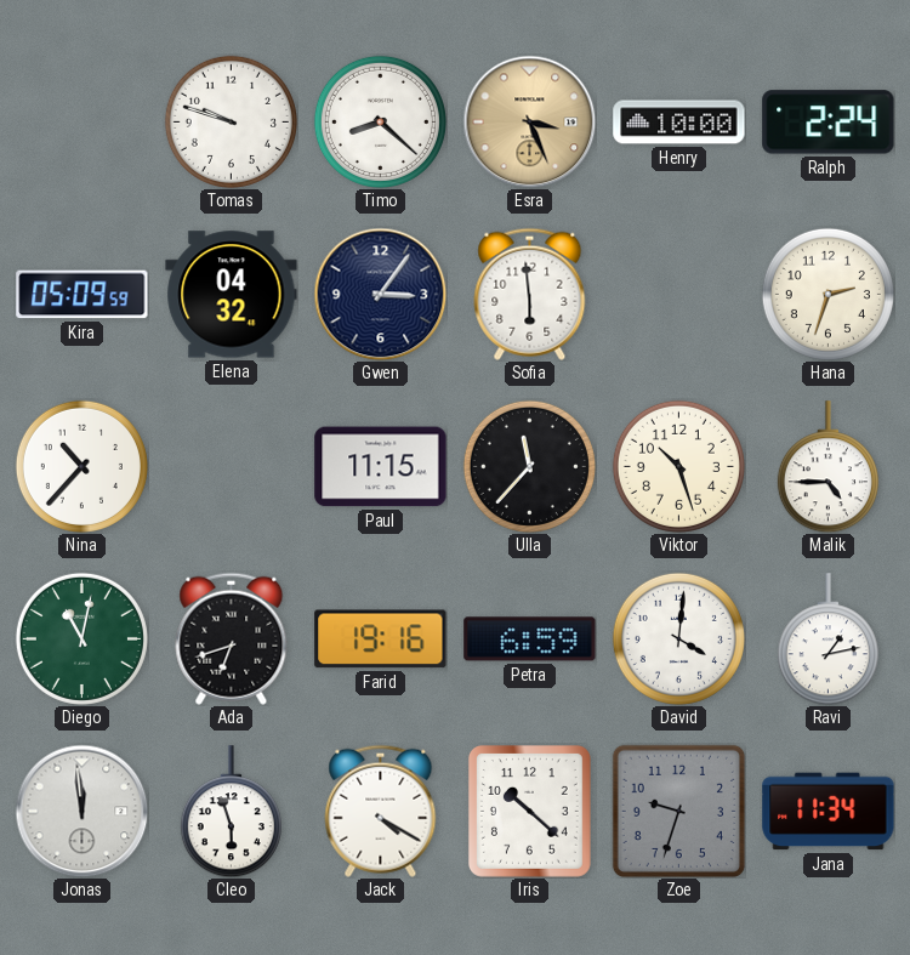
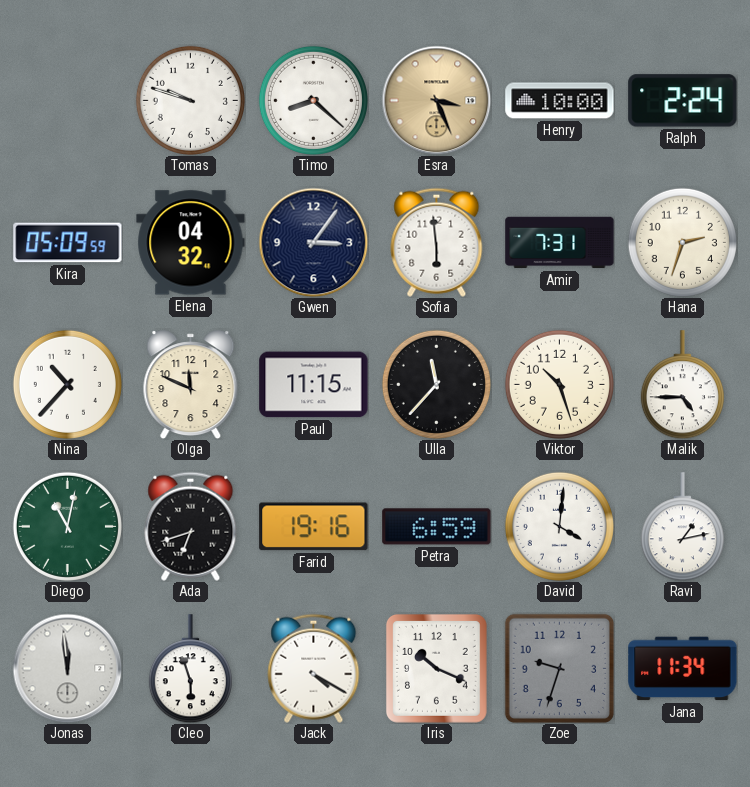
Amir: none -> 7:31
Olga: none -> 11:49
Iris: 10:22 -> 10:19
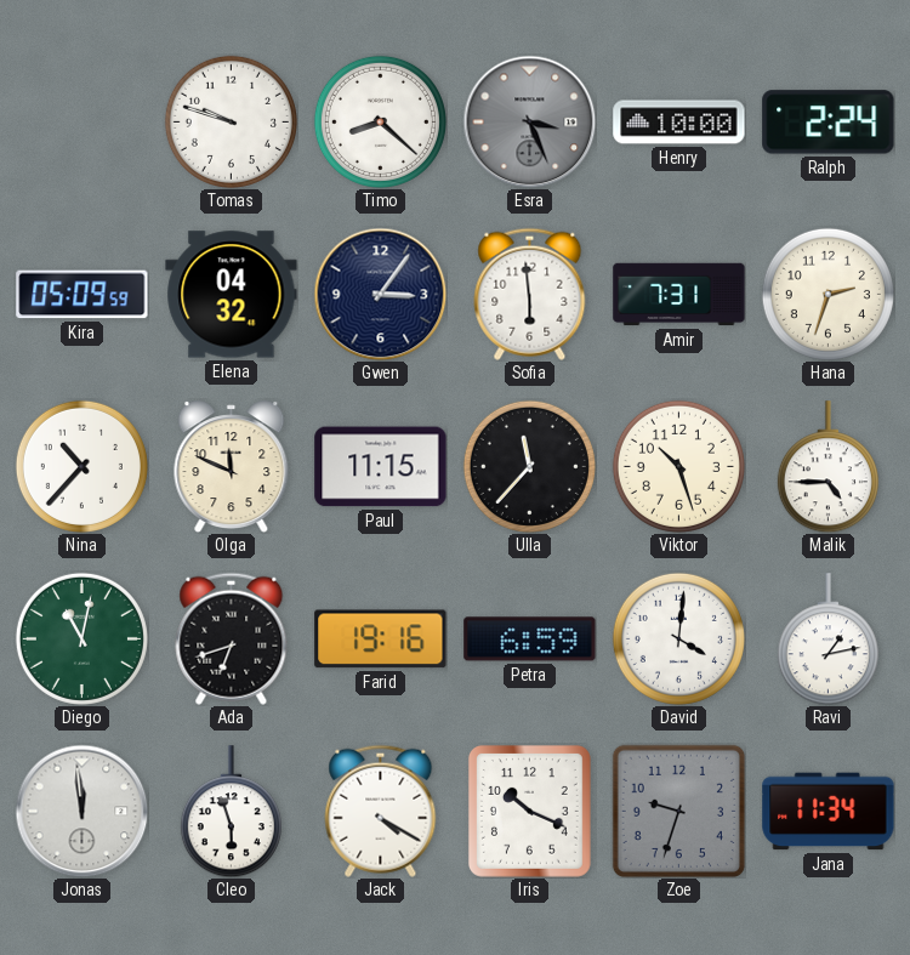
Esra dial: champagne -> grey
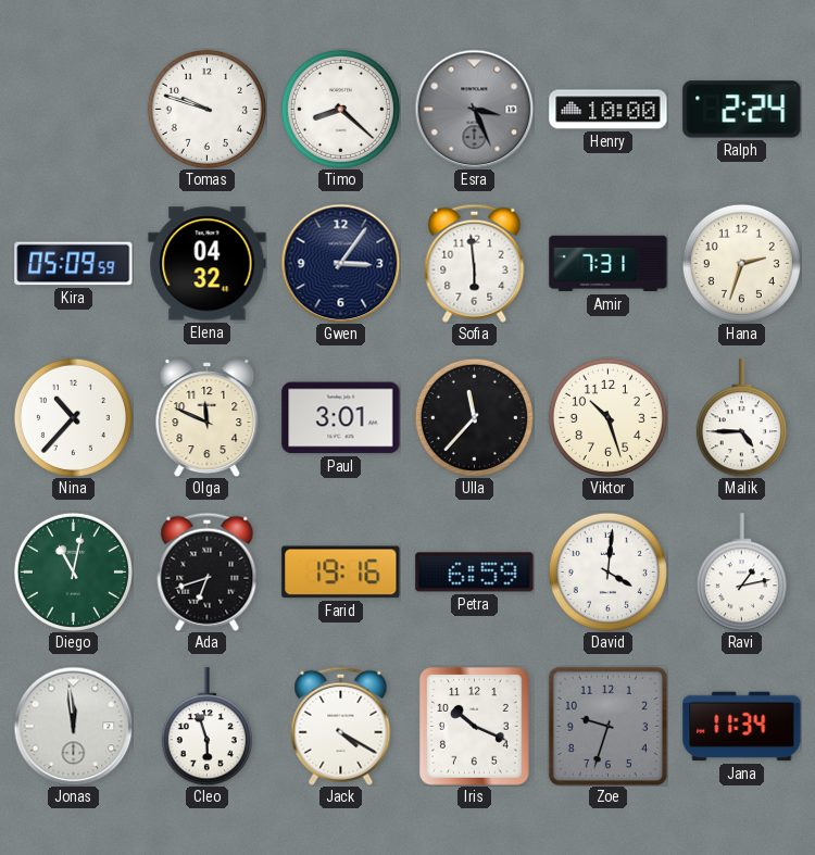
Paul: 11:15 -> 3:01
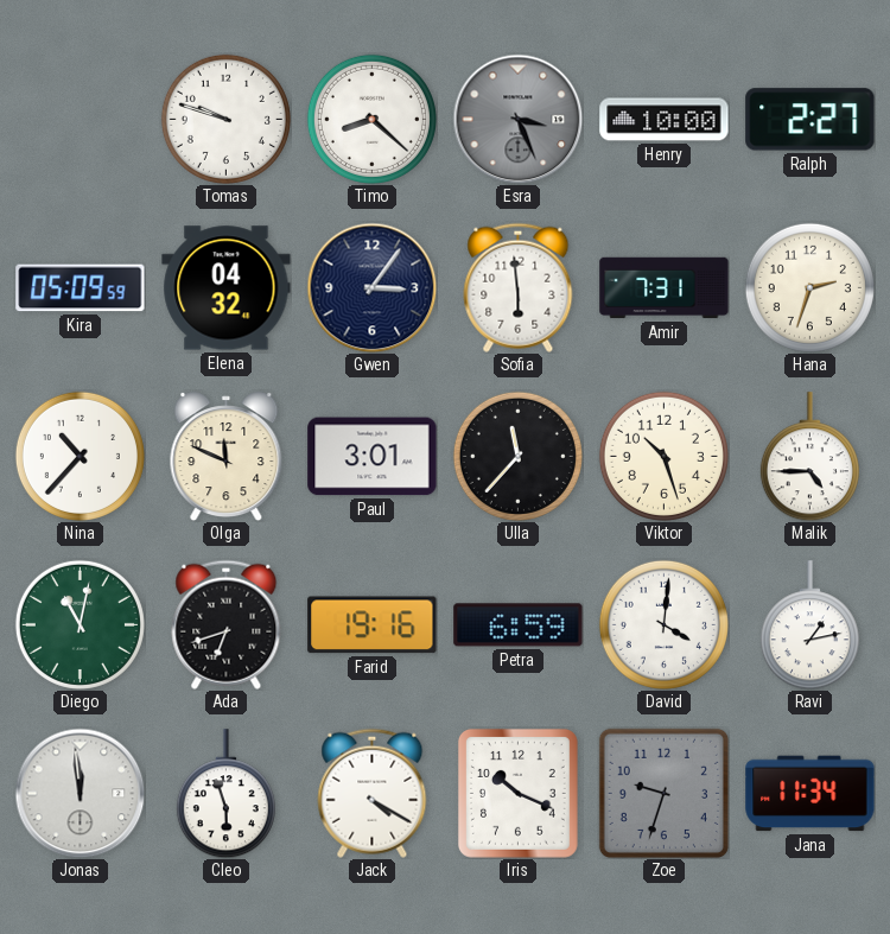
Ralph: 2:24 -> 2:27
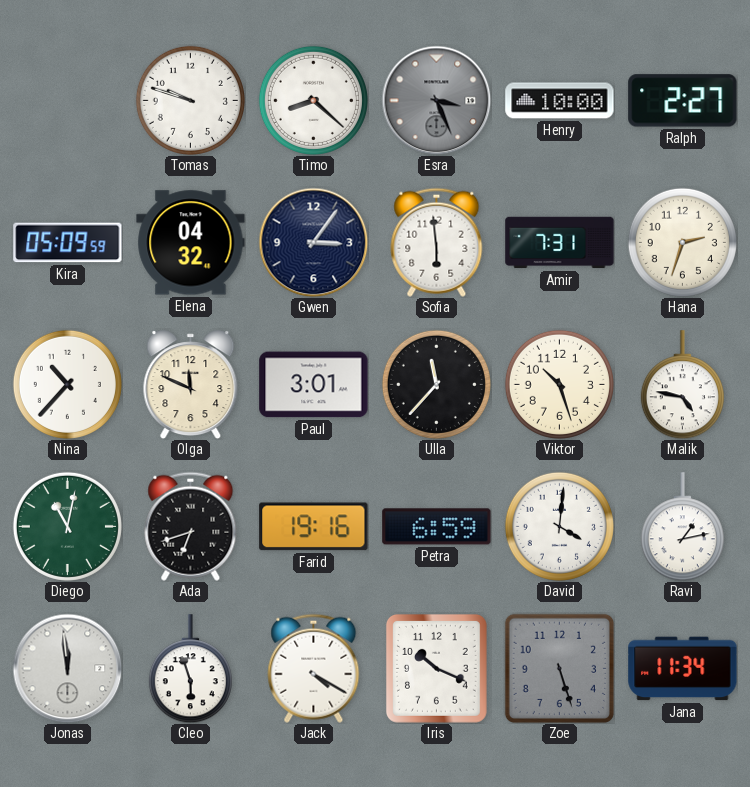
Malik: 4:45 -> 4:47
Zoe: 9:33 -> 5:27
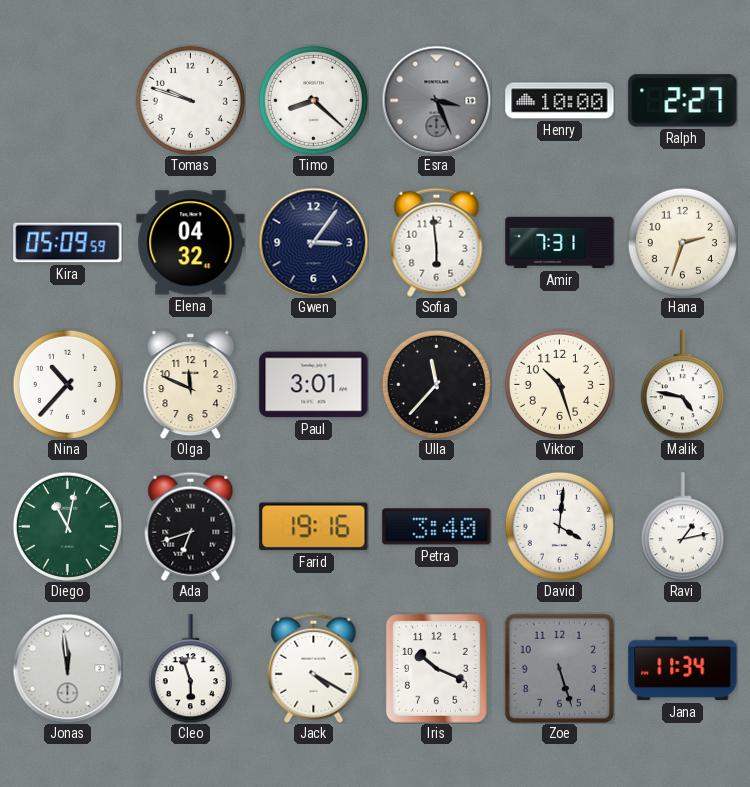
Petra: 6:59 -> 3:40
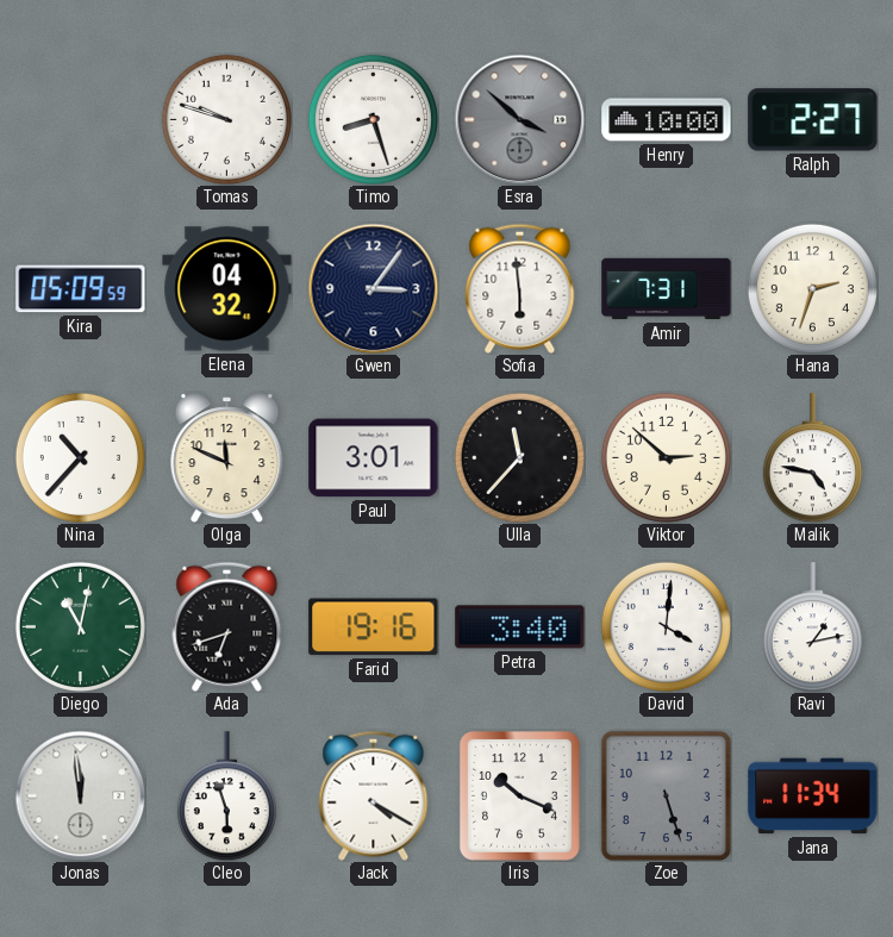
Timo: 8:22 -> 8:27
Esra: 3:26 -> 3:52
Viktor: 10:27 -> 2:52
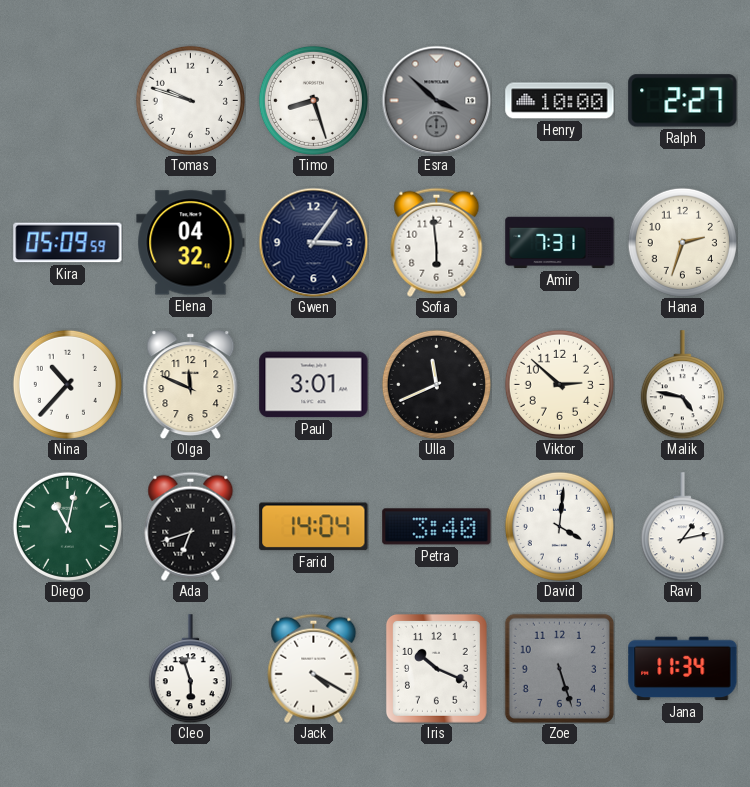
Ulla: 11:37 -> 11:41
Farid: 19:16 -> 14:04
Jonas: 11:59 -> none
